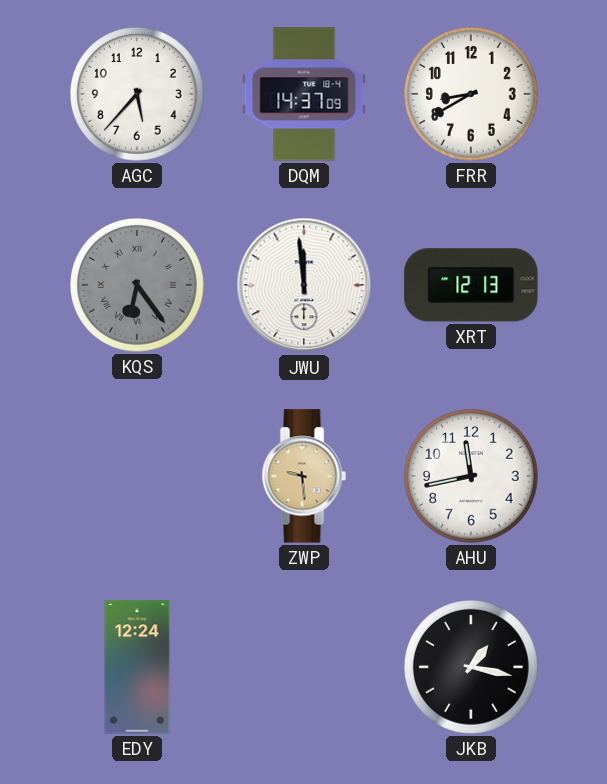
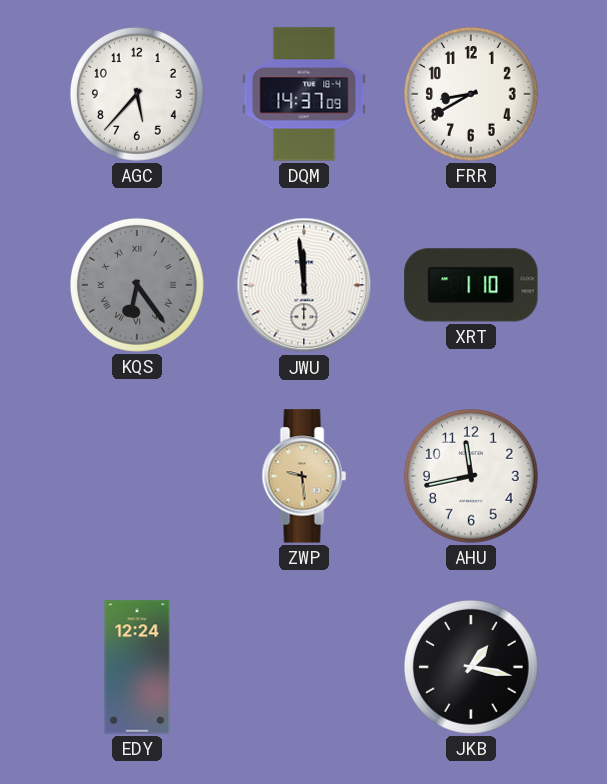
XRT: 12:13 -> 1:10
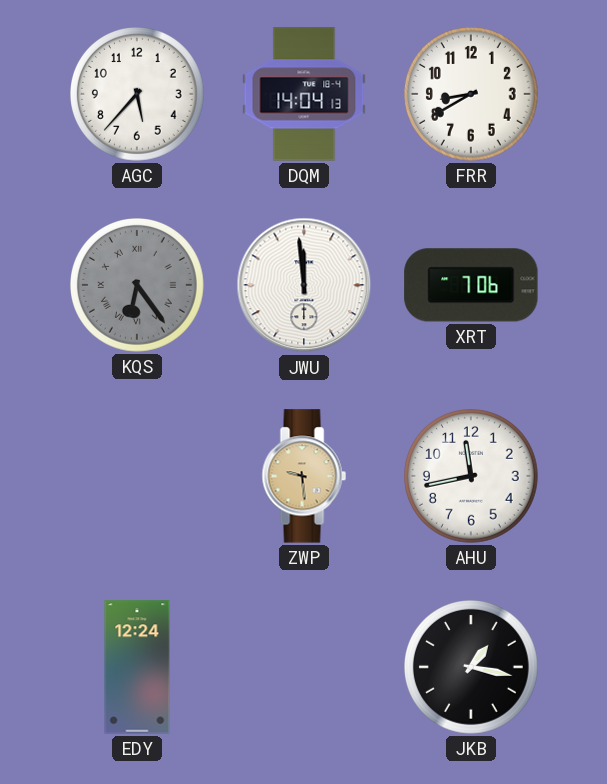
DQM: 14:37 -> 14:04
XRT: 1:10 -> 7:06
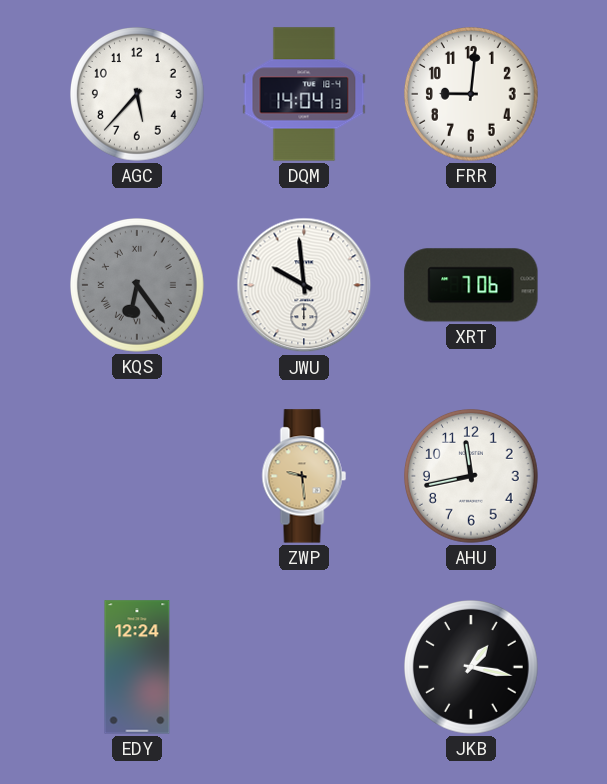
FRR: 8:40 -> 9:01
JWU: 11:59 -> 9:59
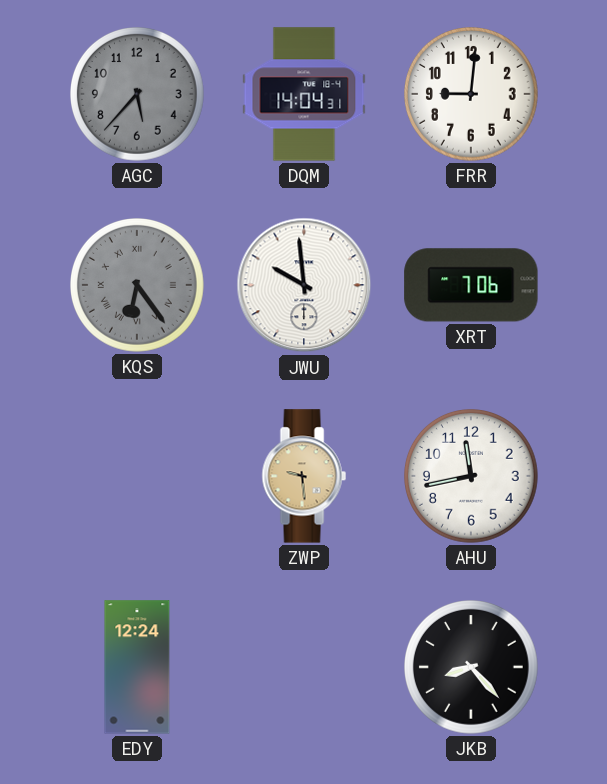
AGC dial: white -> grey
DQM: 14:04:13 -> 14:04:31
JKB: 1:17 -> 8:23
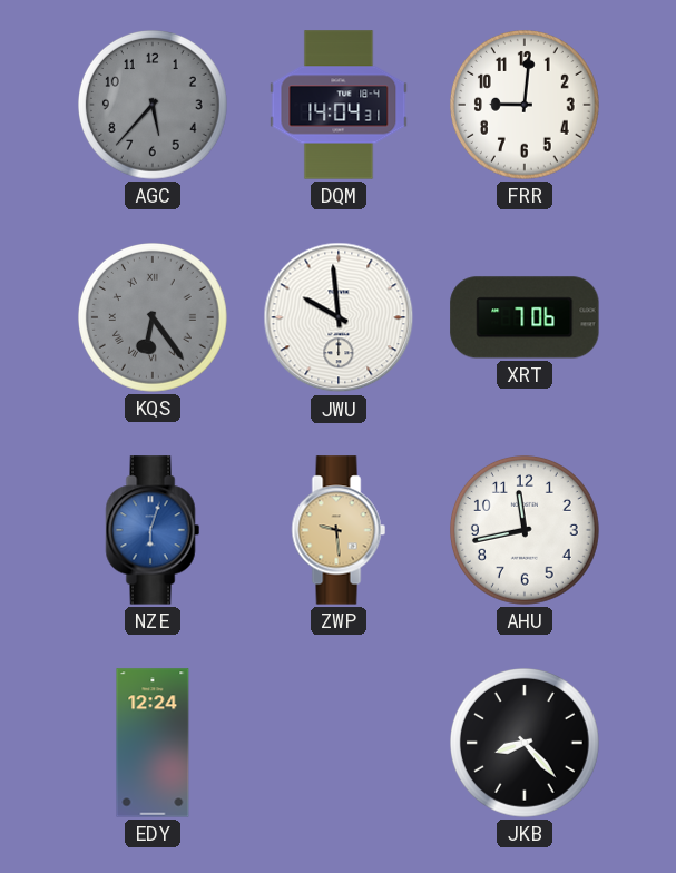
NZE: none -> 6:03
